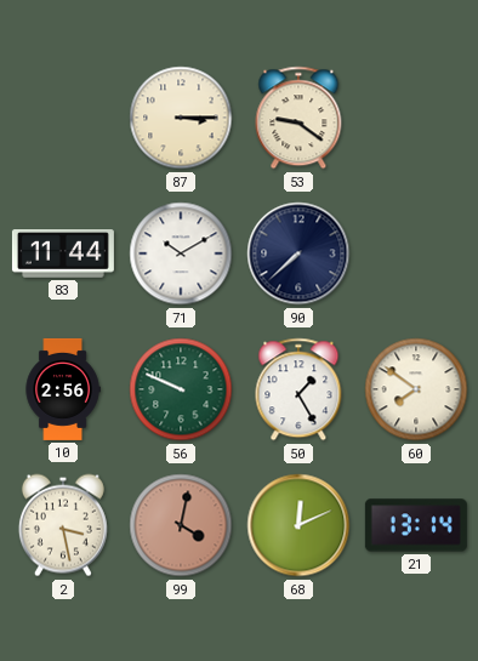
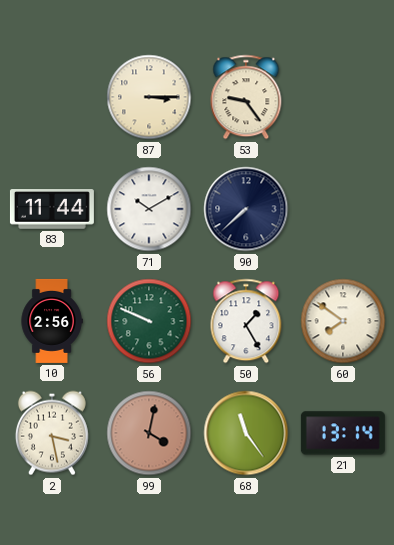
53: 9:21 -> 9:24
68: 12:11 -> 11:24
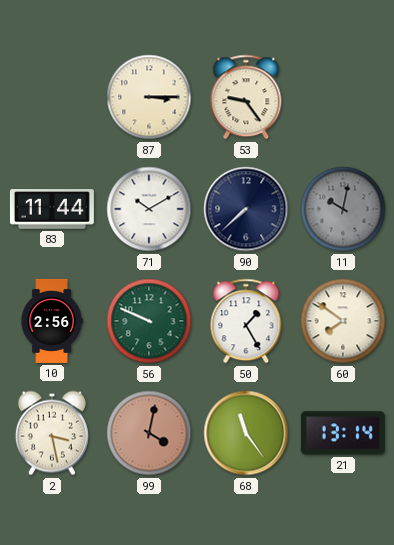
11: none -> 10:02
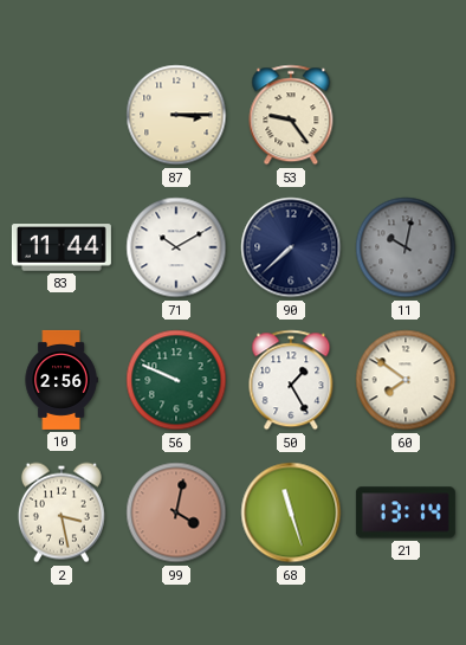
68: 11:24 -> 11:27
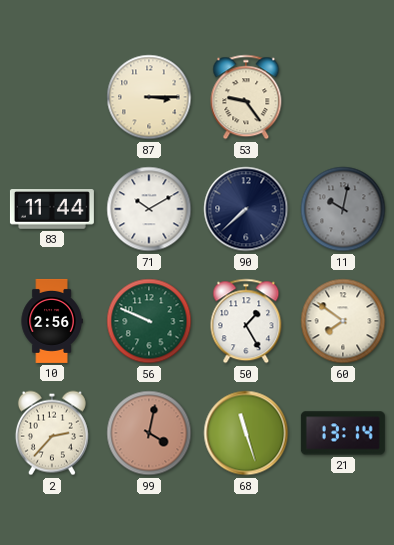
2: 3:28 -> 2:37
